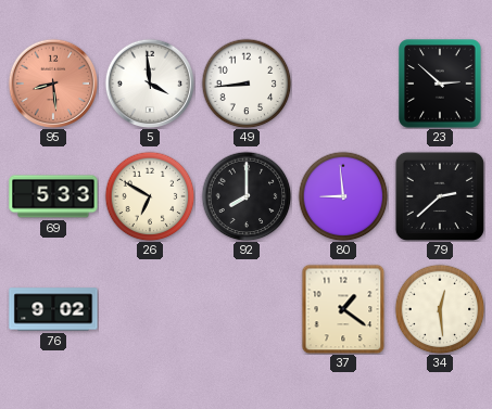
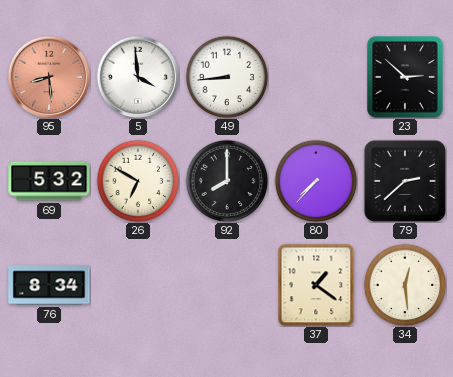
69: 5:33 -> 5:32
80: 8:59 -> 7:37
76: 9:02 -> 8:34
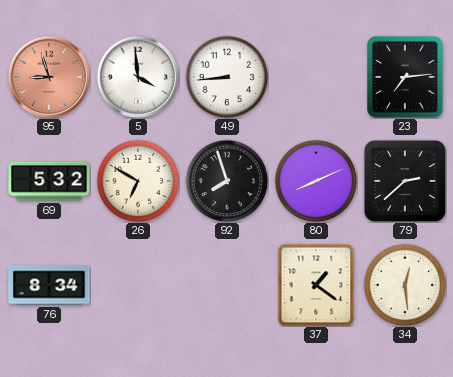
95: 8:29 -> 8:57
23: 2:52 -> 7:14
92: 8:00 -> 7:57
80: 7:37 -> 8:11
